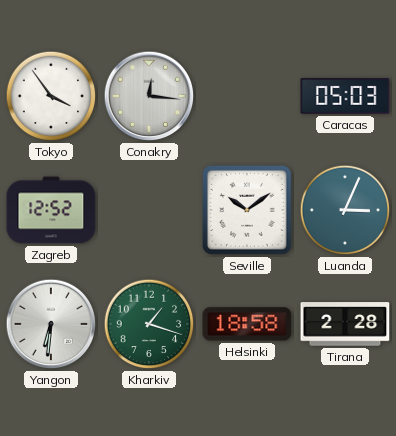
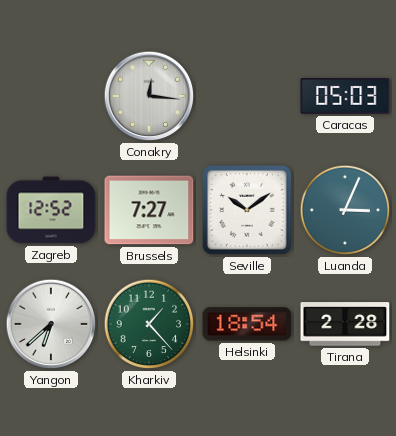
Tokyo: 3:54 -> none
Brussels: none -> 7:27
Yangon: 6:31 -> 6:38
Kharkiv: 1:18 -> 1:23
Helsinki: 18:58 -> 18:54
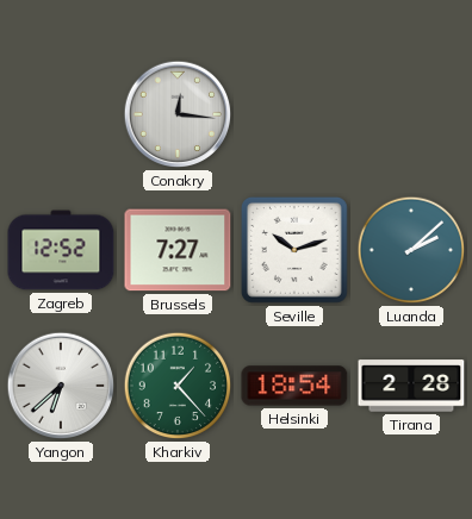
Caracas: 05:03 -> none
Seville: 10:09 -> 10:12
Luanda: 3:04 -> 2:08
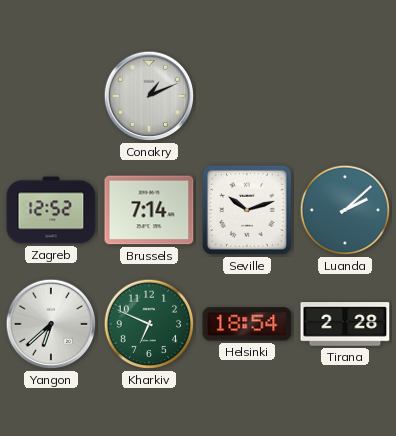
Conakry: 12:16 -> 1:11
Brussels: 7:27 -> 7:14
Kharkiv: 1:23 -> 6:49
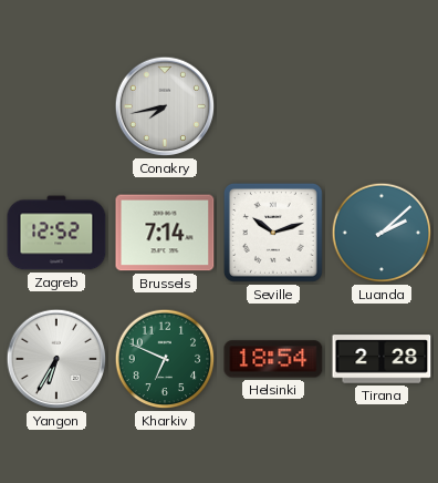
Conakry: 1:11 -> 7:43
Yangon: 6:38 -> 6:35
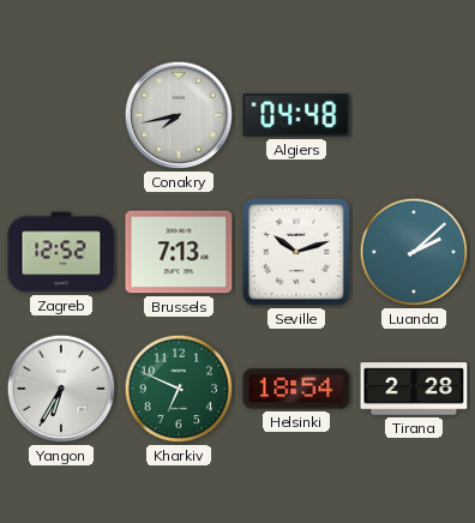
Algiers: none -> 04:48
Brussels: 7:14 -> 7:13
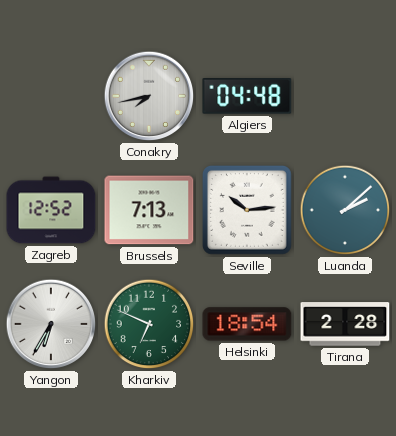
Seville: 10:12 -> 10:14
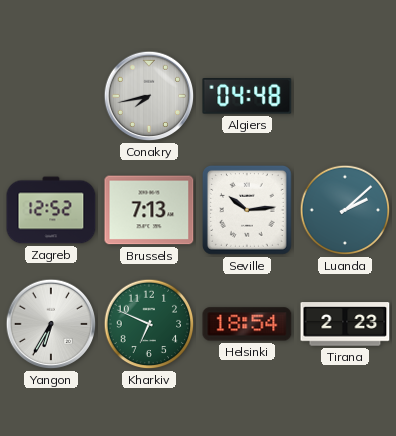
Tirana: 2:28 -> 2:23
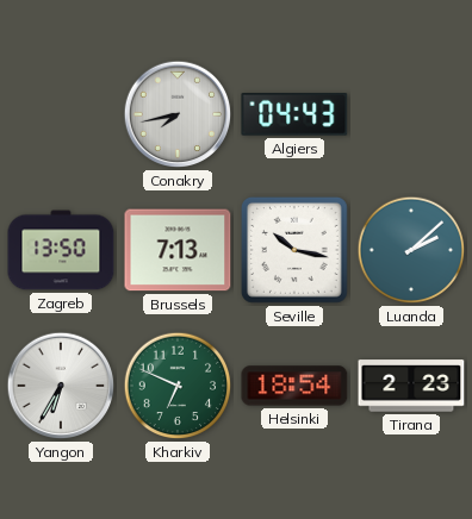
Algiers: 04:48 -> 04:43
Zagreb: 12:52 -> 13:50
Seville: 10:14 -> 10:17
